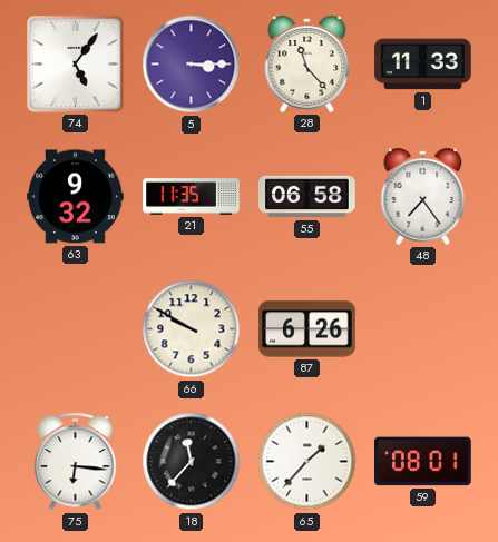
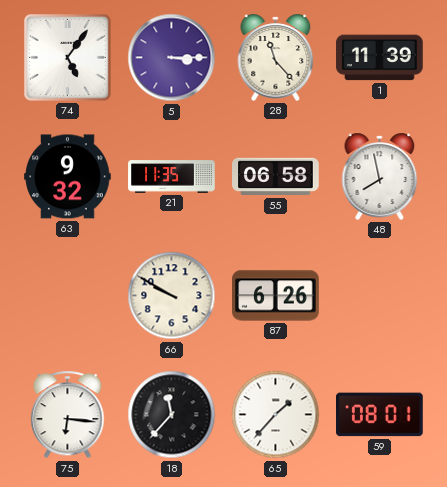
1: 11:33 -> 11:39
48: 7:24 -> 7:58
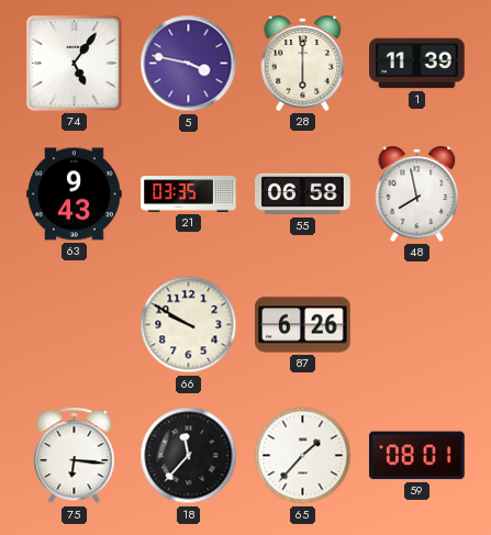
5: 3:15 -> 3:47
28: 11:23 -> 6:00
63: 9:32 -> 9:43
21: 11:35 -> 03:35
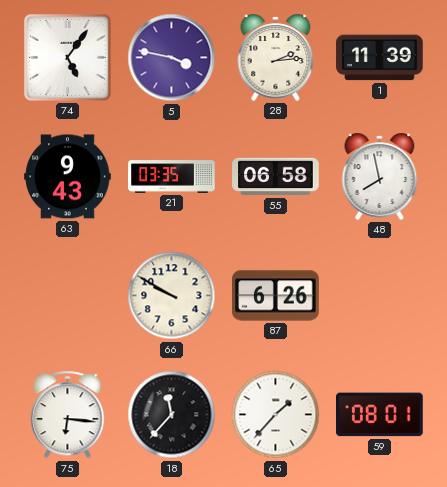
28: 6:00 -> 2:14
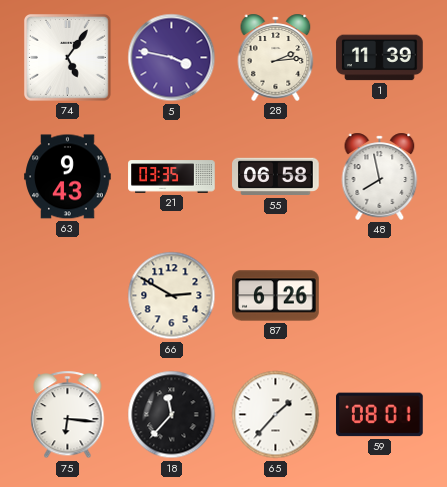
66: 9:50 -> 2:50
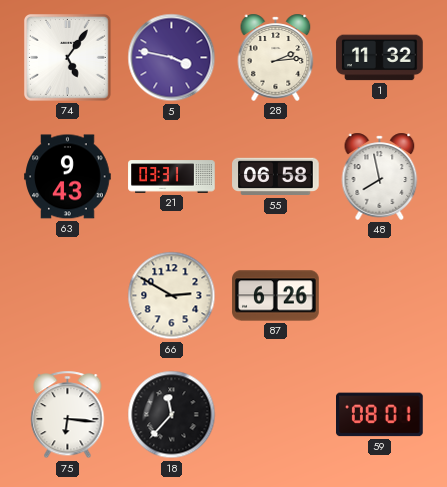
1: 11:39 -> 11:32
21: 03:35 -> 03:31
65: 1:37 -> none
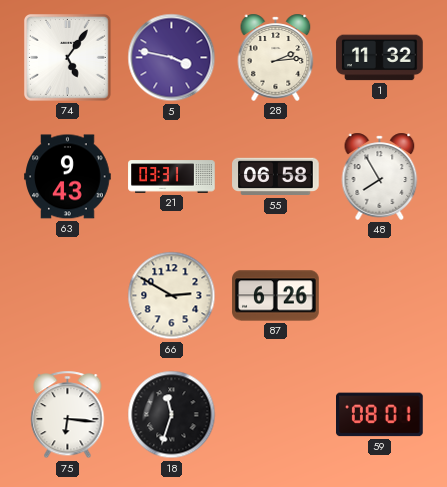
48: 7:58 -> 7:55
18: 11:37 -> 11:33
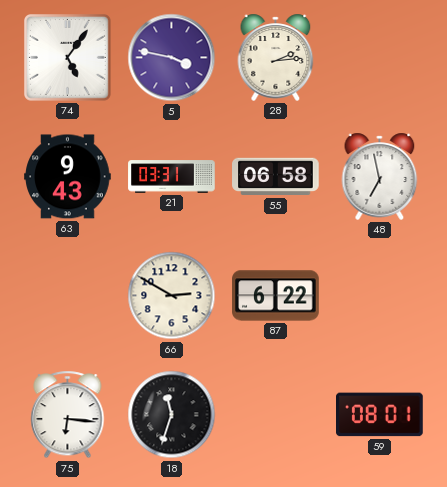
1: 11:32 -> none
48: 7:55 -> 6:58
87: 6:26 -> 6:22
